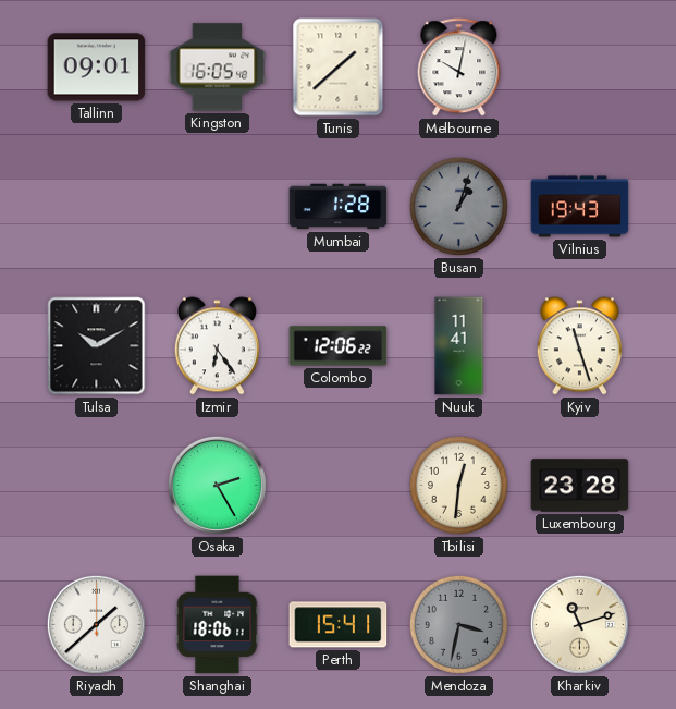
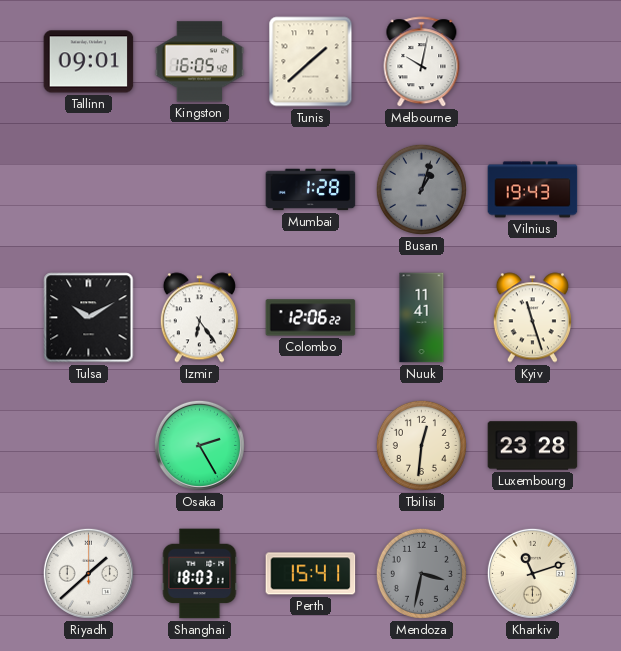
Shanghai: 18:06 -> 18:03
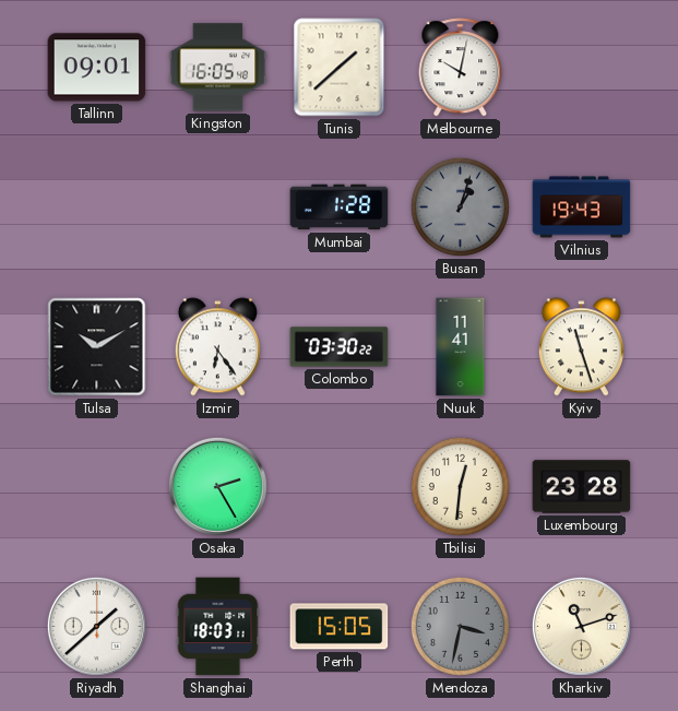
Colombo: 12:06 -> 03:30
Perth: 15:41 -> 15:05
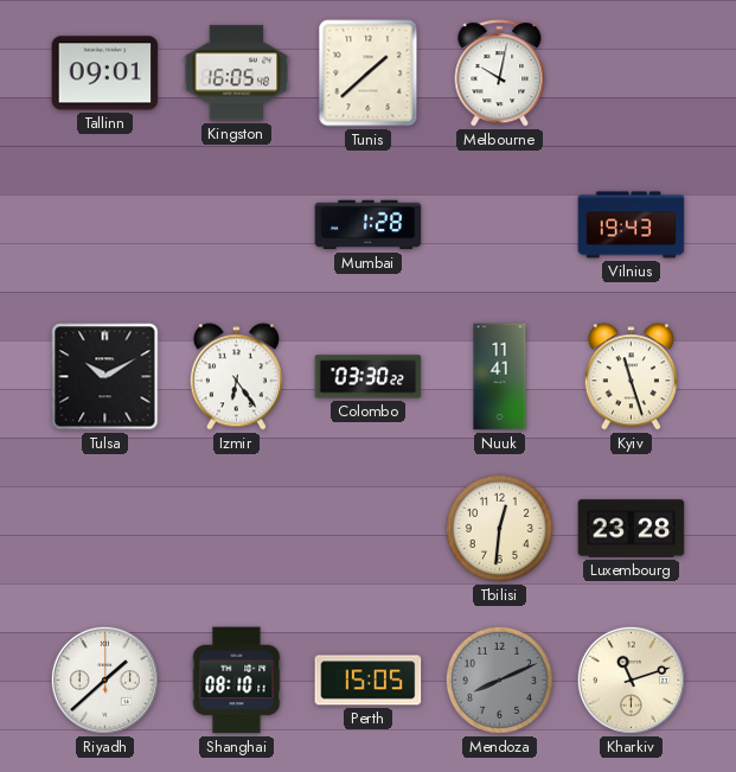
Busan: 1:03 -> none
Osaka: 2:25 -> none
Shanghai: 18:03 -> 08:10
Mendoza: 3:32 -> 8:11
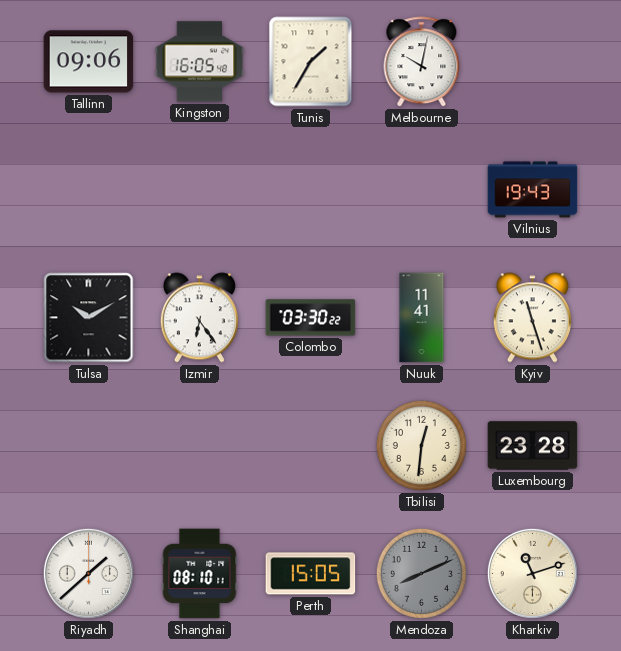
Tallinn: 09:01 -> 09:06
Tunis: 1:38 -> 1:35
Mumbai: 1:28 -> none
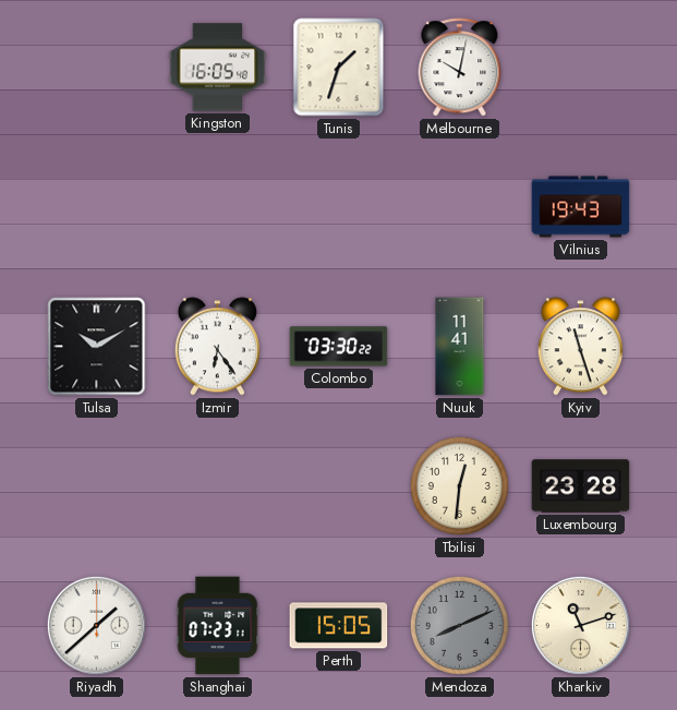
Tallinn: 09:06 -> none
Tunis: 1:35 -> 1:33
Shanghai: 08:10 -> 07:23
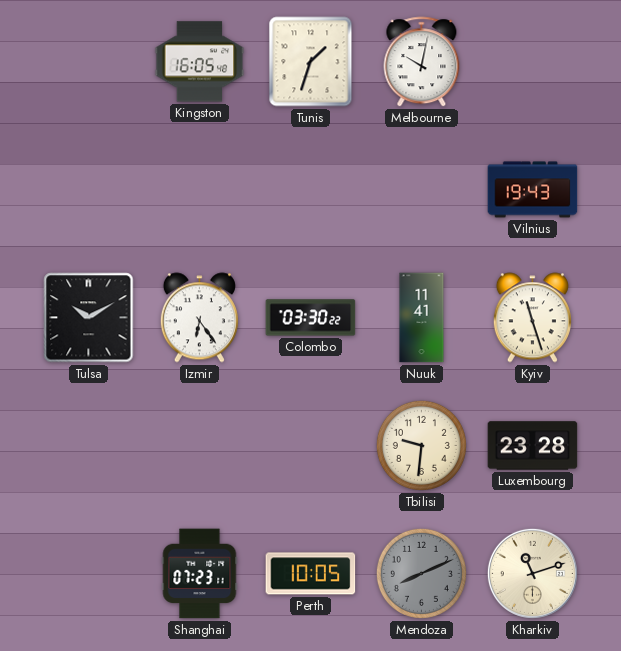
Tbilisi: 12:31 -> 9:31
Riyadh: 1:38 -> none
Perth: 15:05 -> 10:05
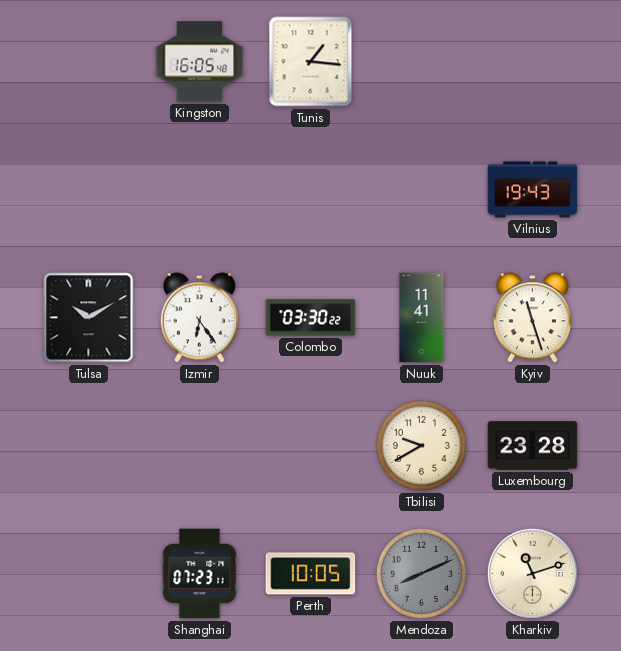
Tunis: 1:33 -> 1:16
Melbourne: 10:02 -> none
Tbilisi: 9:31 -> 9:40
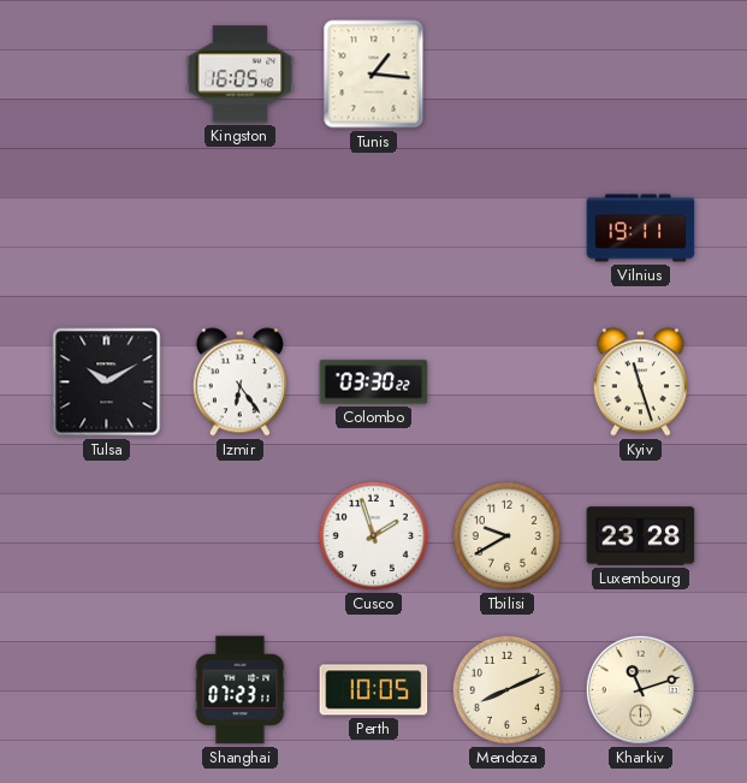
Vilnius: 19:43 -> 19:11
Nuuk: 11:41 -> none
Cusco: none -> 1:57
Mendoza dial: grey -> cream
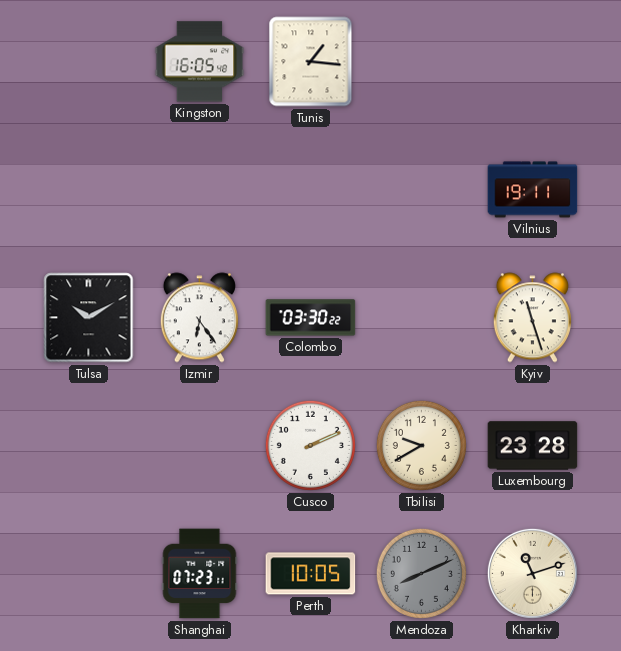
Cusco: 1:57 -> 2:11
Mendoza dial: cream -> grey
